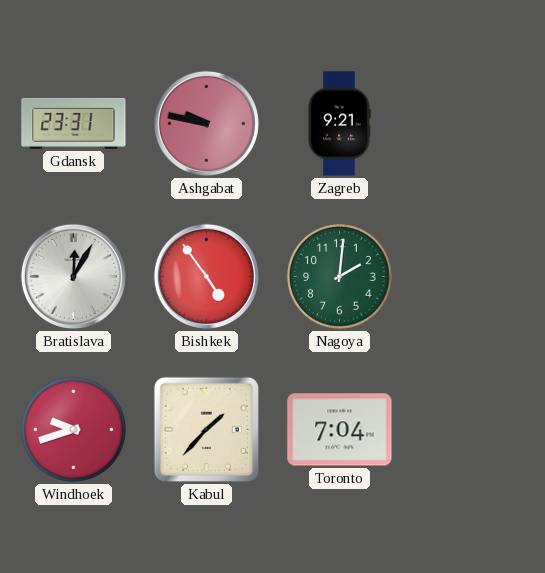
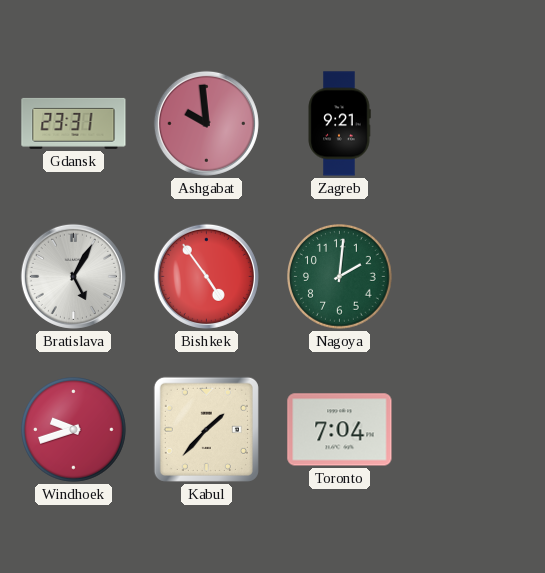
Ashgabat: 9:47 -> 9:59
Bratislava: 12:05 -> 5:05
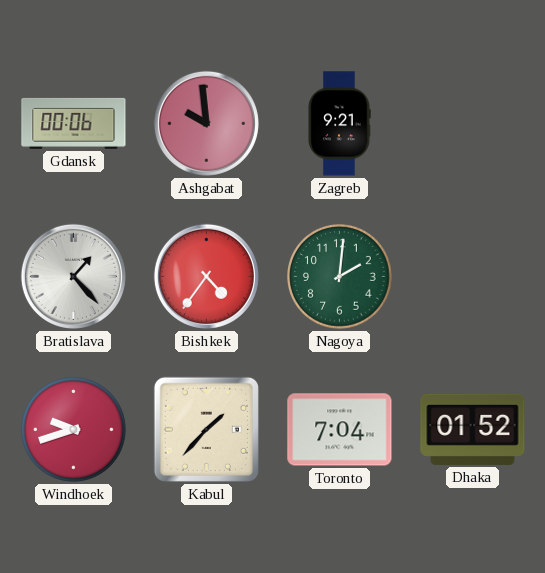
Gdansk: 23:31 -> 00:06
Bratislava: 5:05 -> 1:23
Bishkek: 4:54 -> 4:36
Dhaka: none -> 01:52
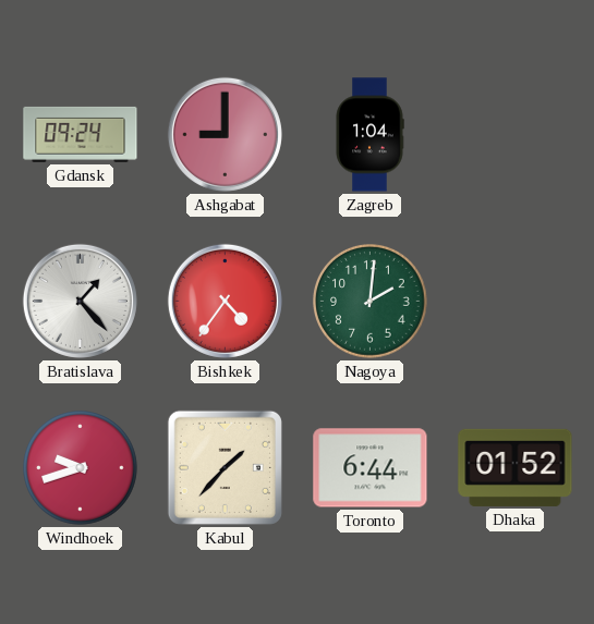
Gdansk: 00:06 -> 09:24
Ashgabat: 9:59 -> 9:00
Zagreb: 9:21 -> 1:04
Toronto: 7:04 -> 6:44
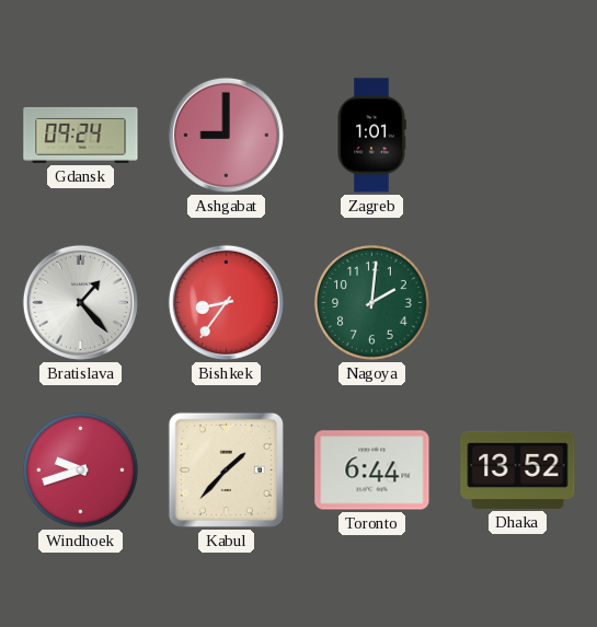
Zagreb: 1:04 -> 1:01
Bishkek: 4:36 -> 8:36
Dhaka: 01:52 -> 13:52
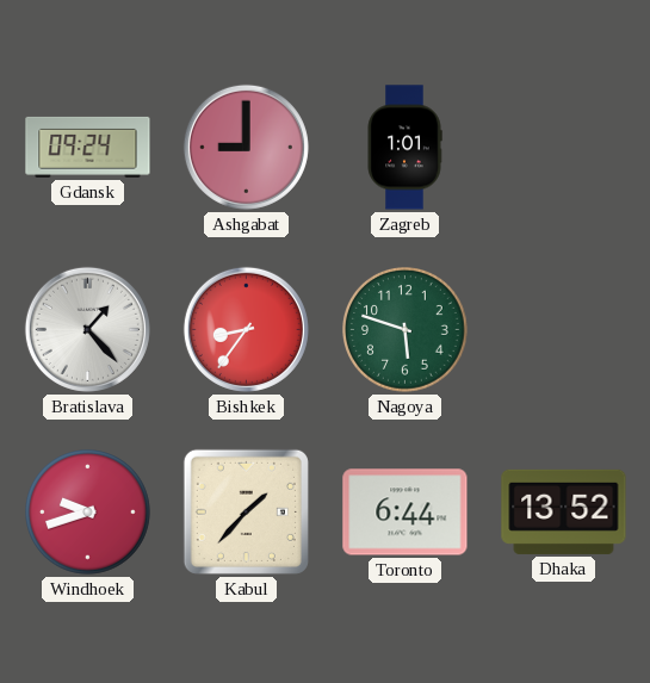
Nagoya: 2:01 -> 5:48
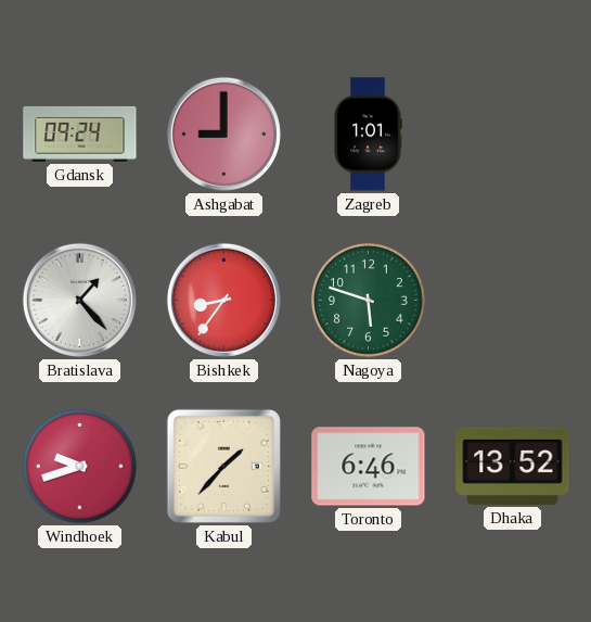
Toronto: 6:44 -> 6:46
